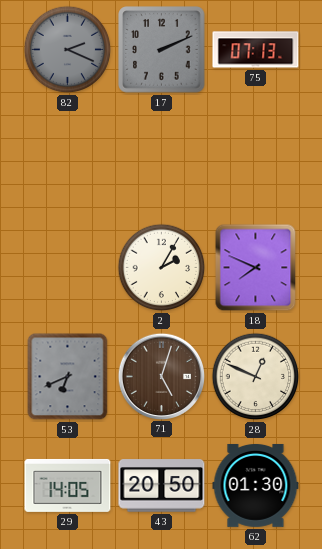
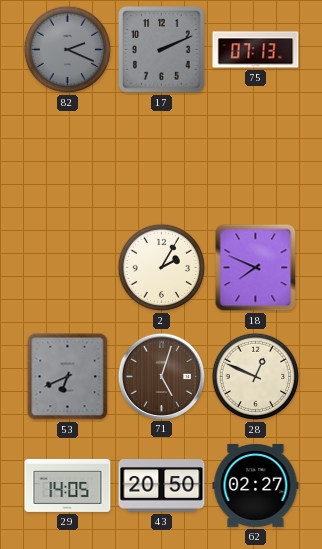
62: 01:30 -> 02:27
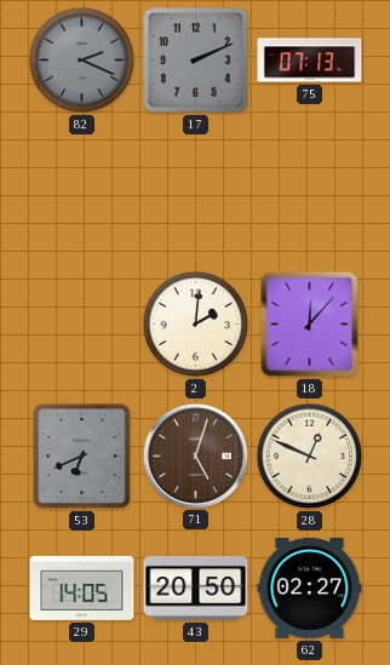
2: 2:05 -> 2:01
18: 7:49 -> 12:07
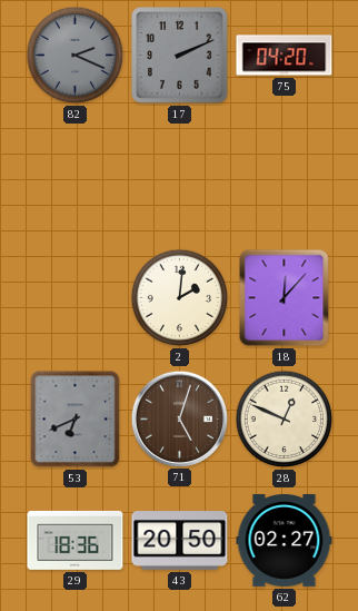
75: 07:13 -> 04:20
29: 14:05 -> 18:36
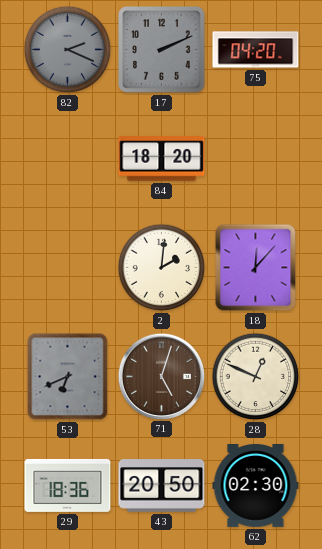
84: none -> 18:20
62: 02:27 -> 02:30
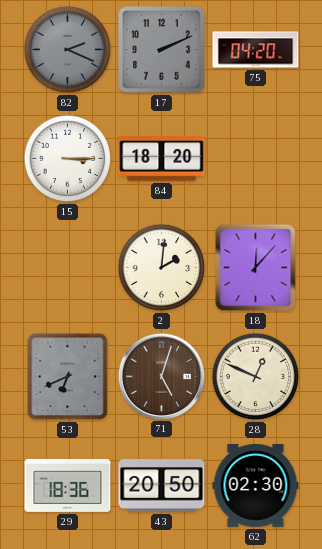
15: none -> 3:15
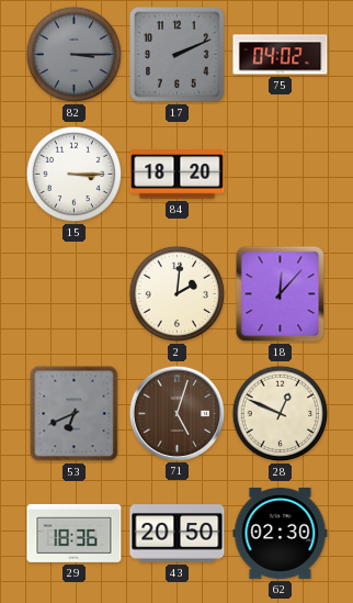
82: 2:19 -> 3:15
75: 04:20 -> 04:02
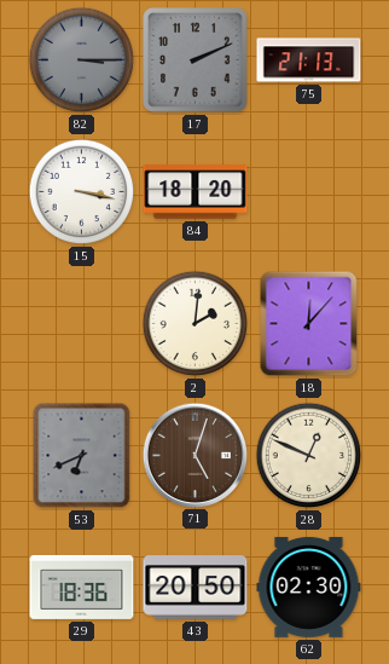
75: 04:02 -> 21:13
15: 3:15 -> 3:17
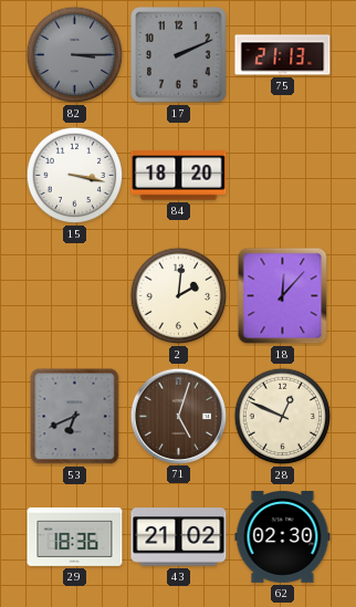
43: 20:50 -> 21:02
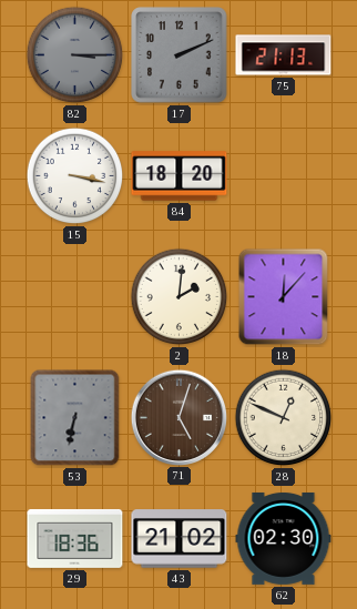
53: 6:41 -> 6:32
